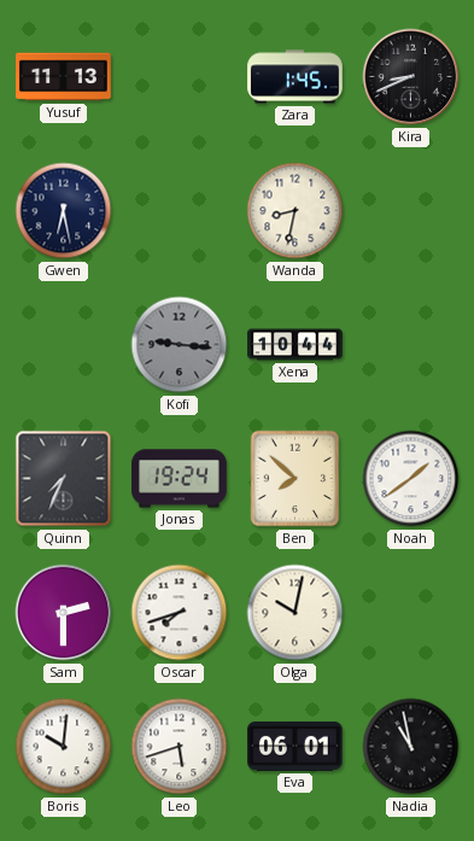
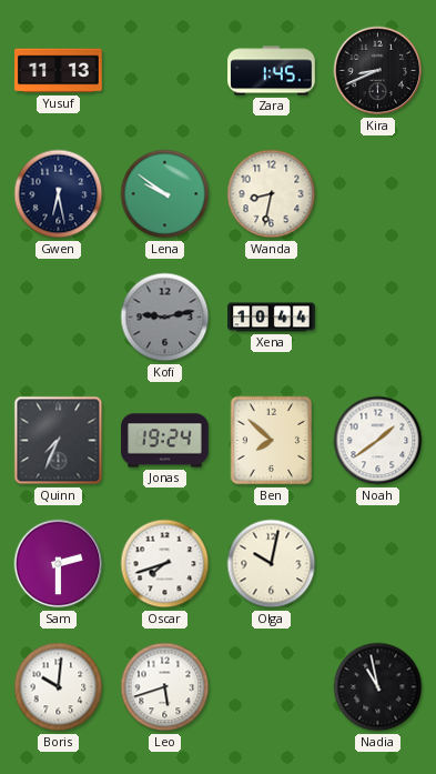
Lena: none -> 9:51
Kofi: 9:16 -> 9:13
Eva: 06:01 -> none
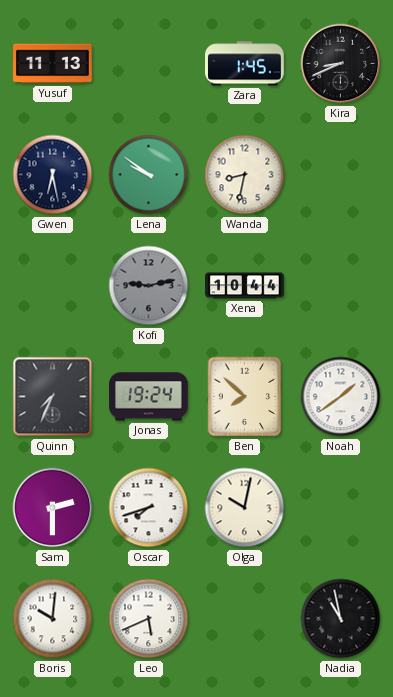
Leo: 5:42 -> 5:41
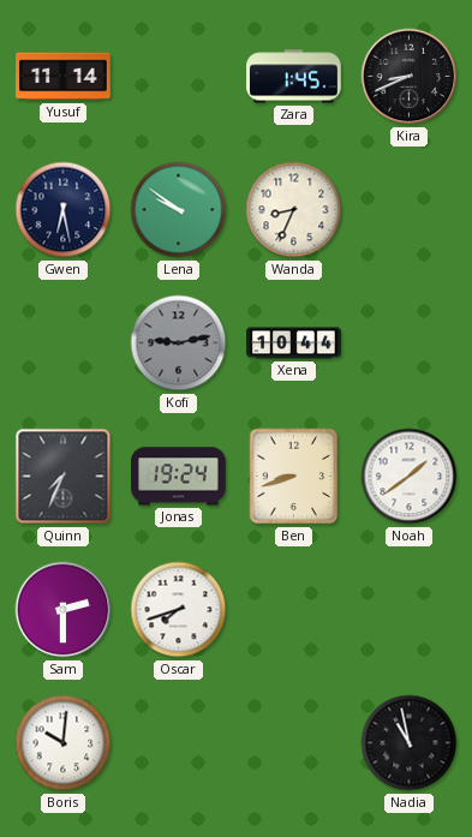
Yusuf: 11:13 -> 11:14
Wanda: 8:32 -> 8:34
Ben: 7:52 -> 8:42
Olga: 10:02 -> none
Leo: 5:41 -> none
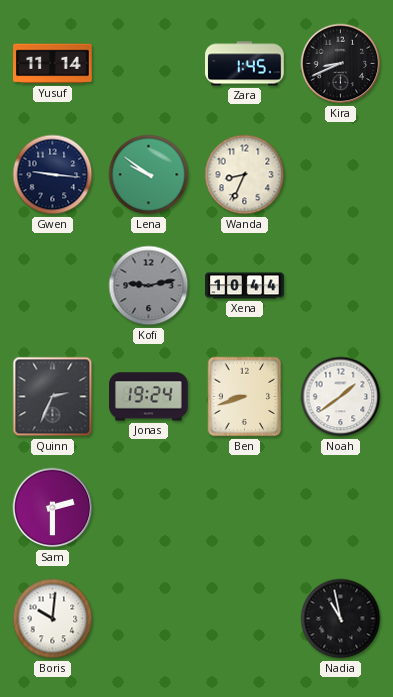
Gwen: 6:28 -> 9:16
Quinn: 7:34 -> 2:34
Oscar: 7:42 -> none
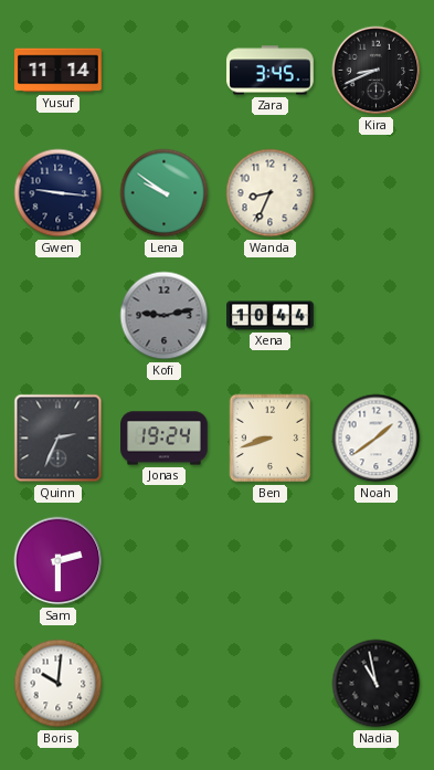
Zara: 1:45 -> 3:45
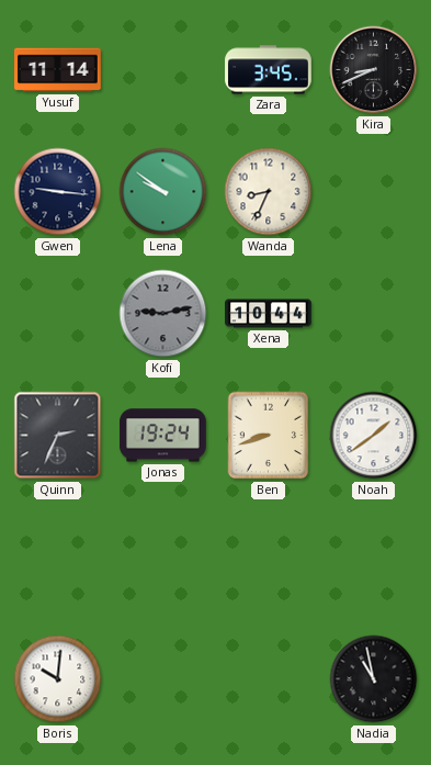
Sam: 2:30 -> none
